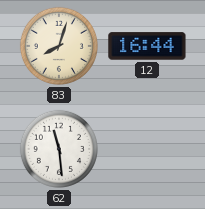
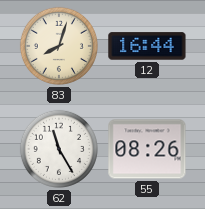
62: 11:29 -> 11:25
55: none -> 08:26
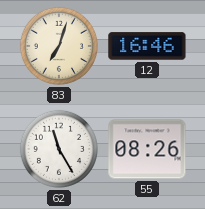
83: 8:03 -> 7:03
12: 16:44 -> 16:46
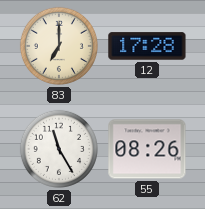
83: 7:03 -> 7:00
12: 16:46 -> 17:28
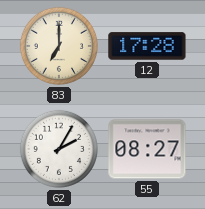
62: 11:25 -> 2:05
55: 08:26 -> 08:27
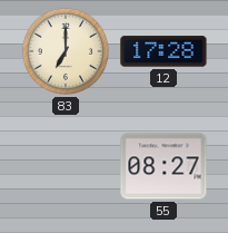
62: 2:05 -> none
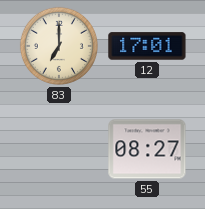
12: 17:28 -> 17:01
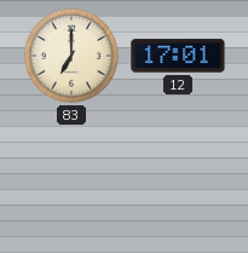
55: 08:27 -> none
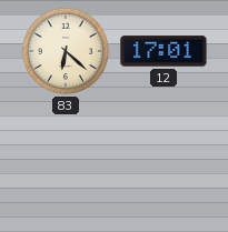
83: 7:00 -> 6:22
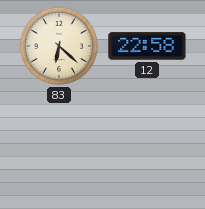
12: 17:01 -> 22:58
